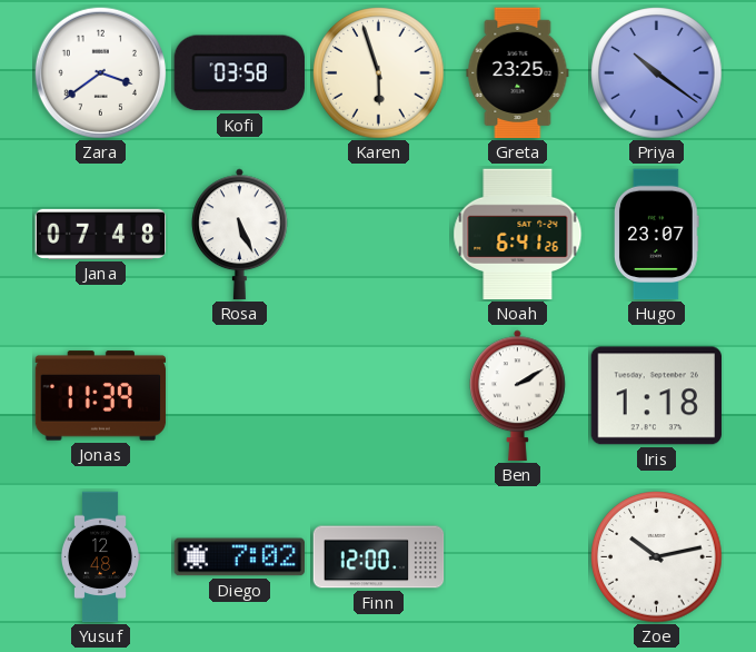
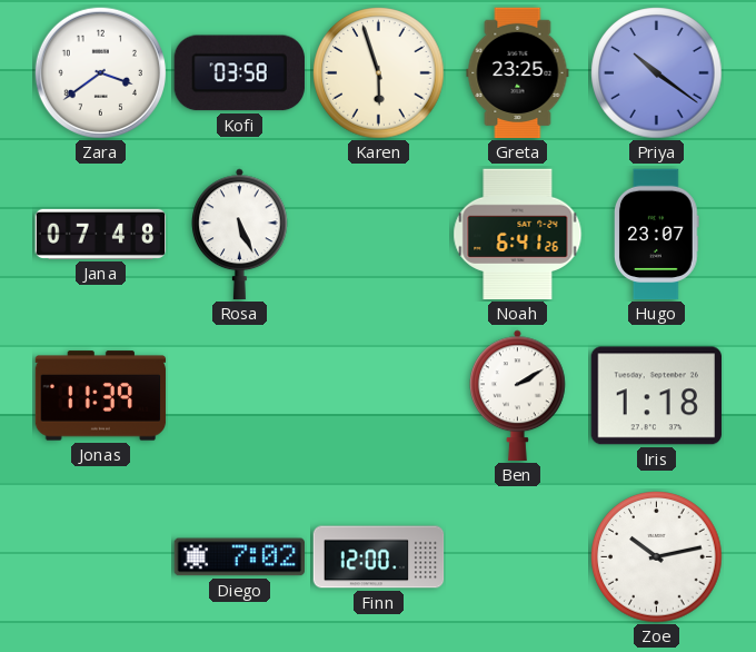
Yusuf: 12:48 -> none
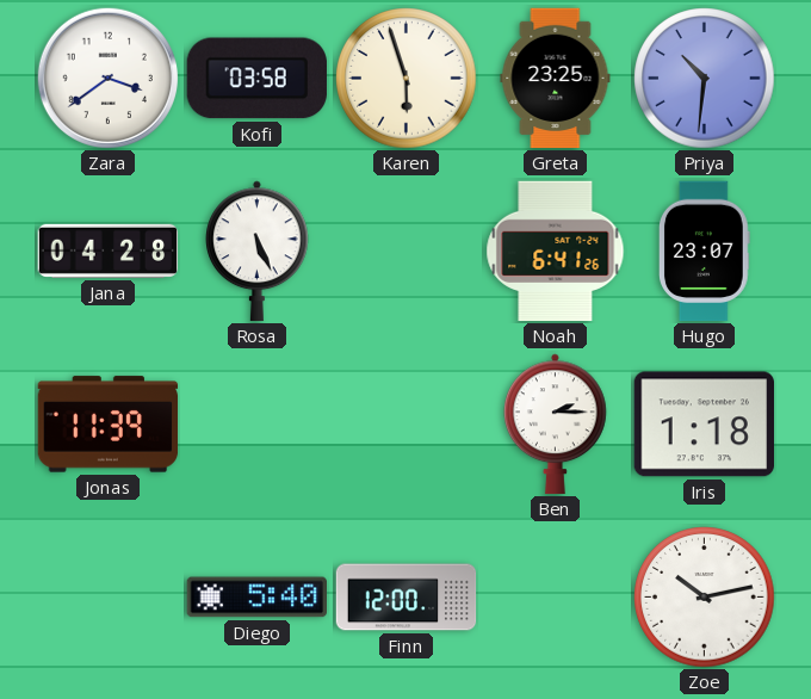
Priya: 10:21 -> 10:31
Jana: 07:48 -> 04:28
Ben: 2:10 -> 2:15
Diego: 7:02 -> 5:40
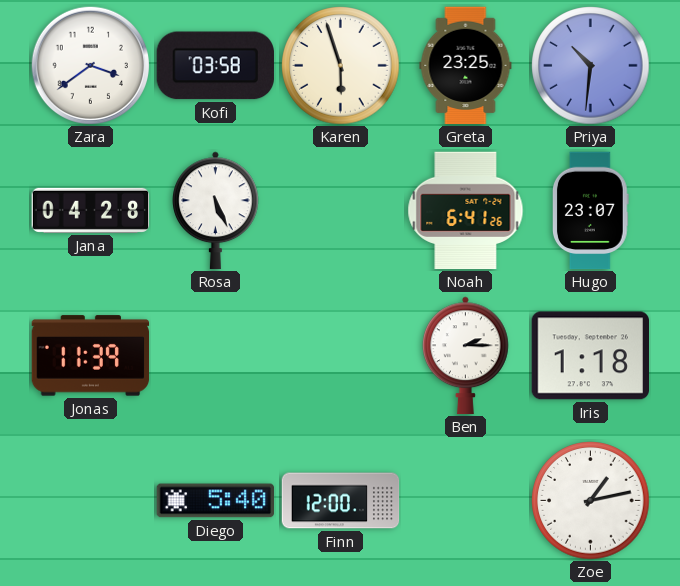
Zoe: 10:13 -> 1:13
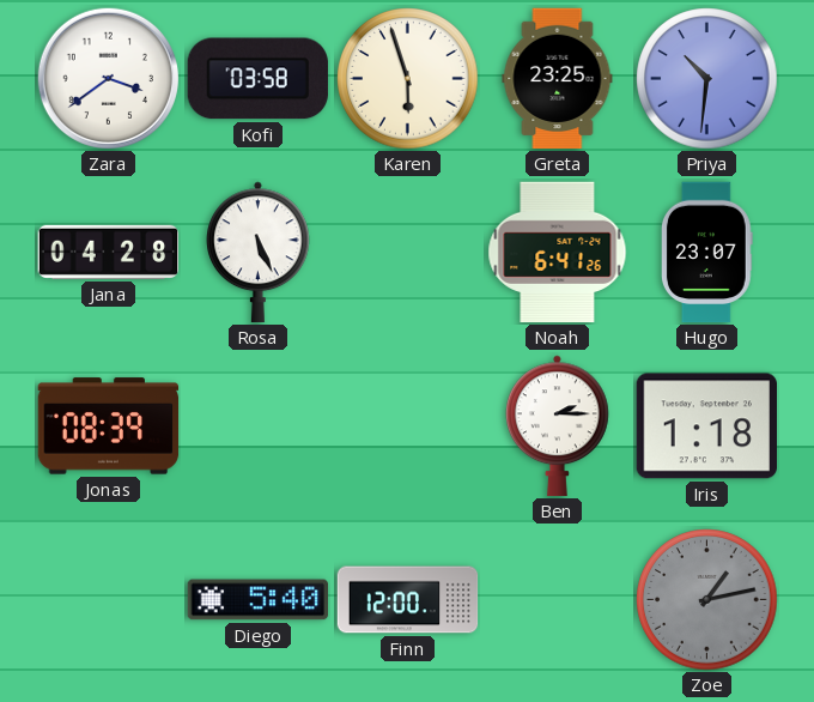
Jonas: 11:39 -> 08:39
Zoe dial: white -> grey
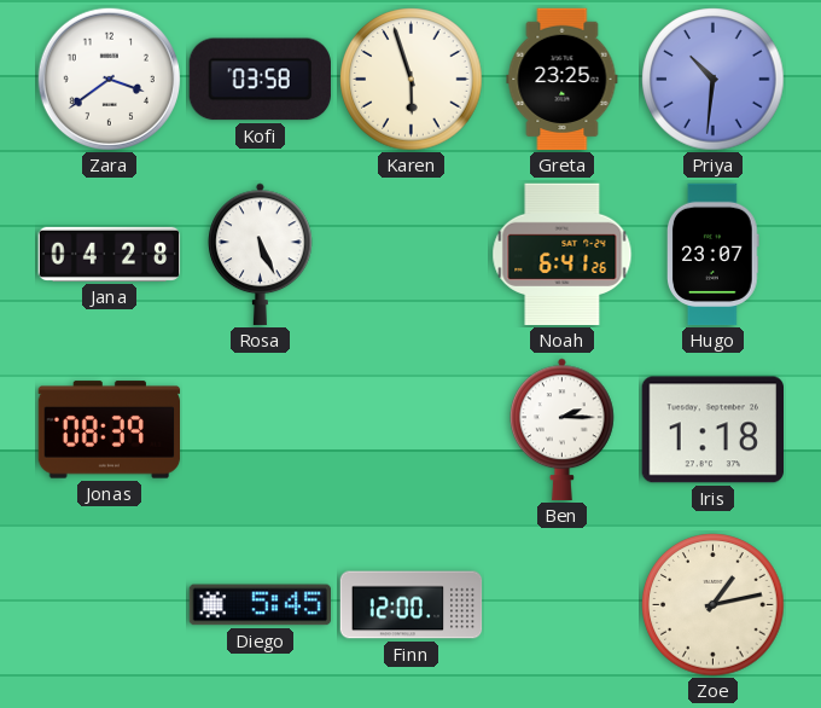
Diego: 5:40 -> 5:45
Zoe dial: grey -> cream
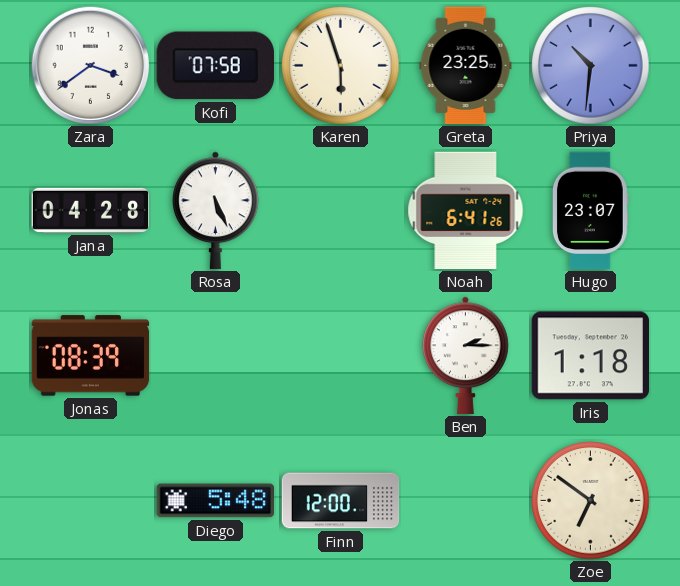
Kofi: 03:58 -> 07:58
Diego: 5:45 -> 5:48
Zoe: 1:13 -> 6:51
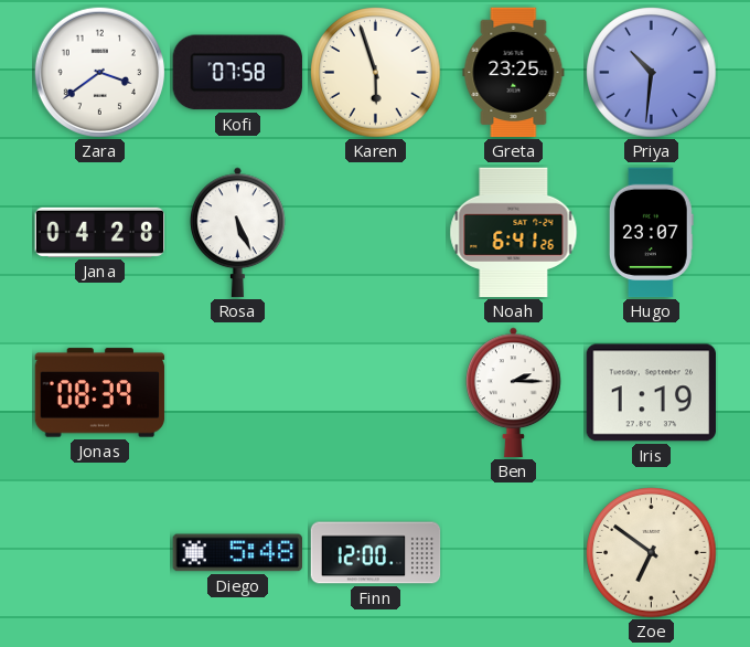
Iris: 1:18 -> 1:19
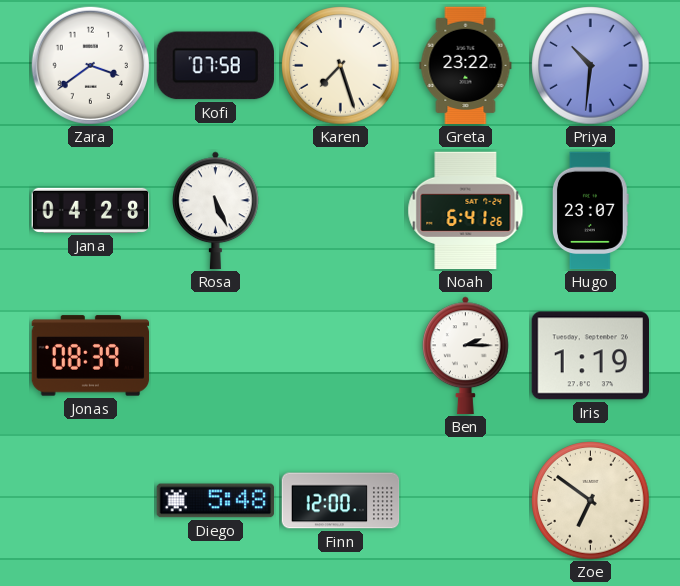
Karen: 5:57 -> 7:27
Greta: 23:25 -> 23:22
